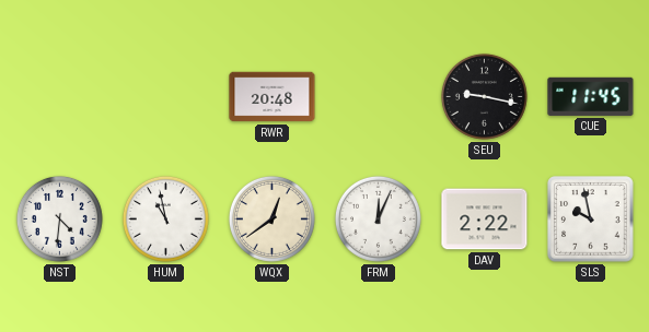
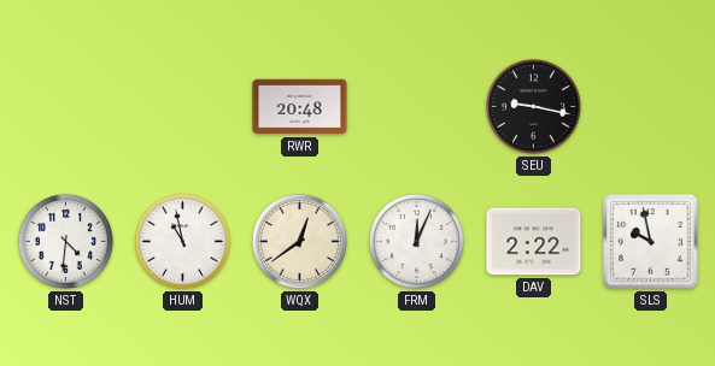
CUE: 11:45 -> none
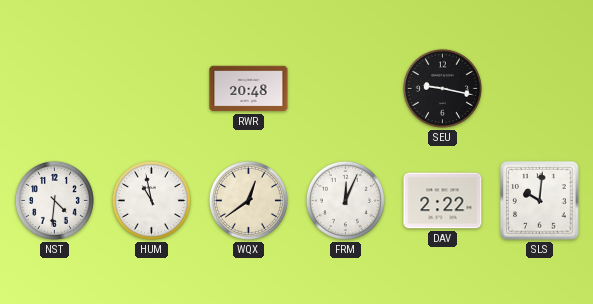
SLS: 9:58 -> 10:01
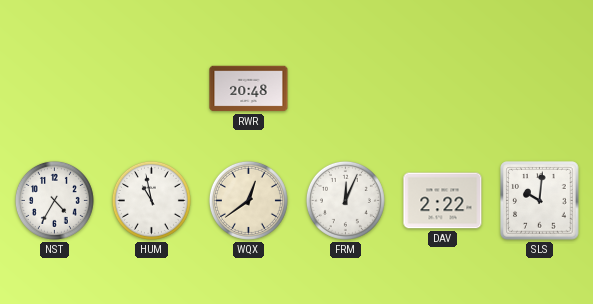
SEU: 9:17 -> none
NST: 4:31 -> 4:35
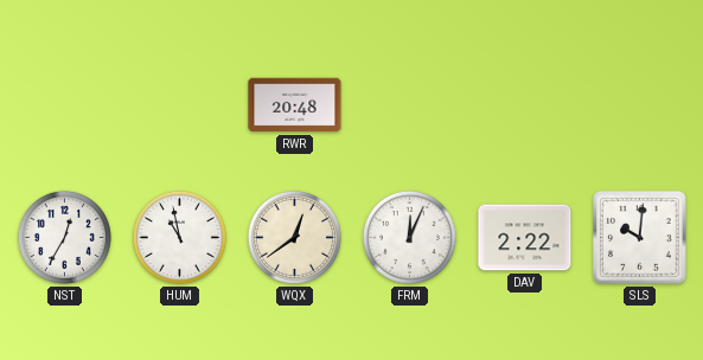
NST: 4:35 -> 12:35
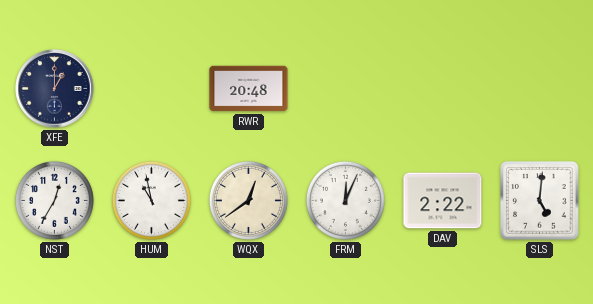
XFE: none -> 1:00
SLS: 10:01 -> 5:01
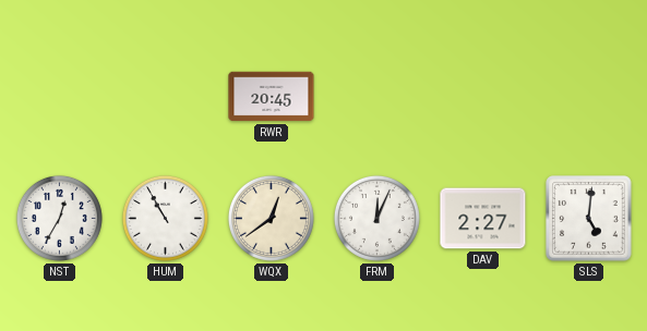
XFE: 1:00 -> none
RWR: 20:48 -> 20:45
HUM: 10:58 -> 10:55
DAV: 2:22 -> 2:27
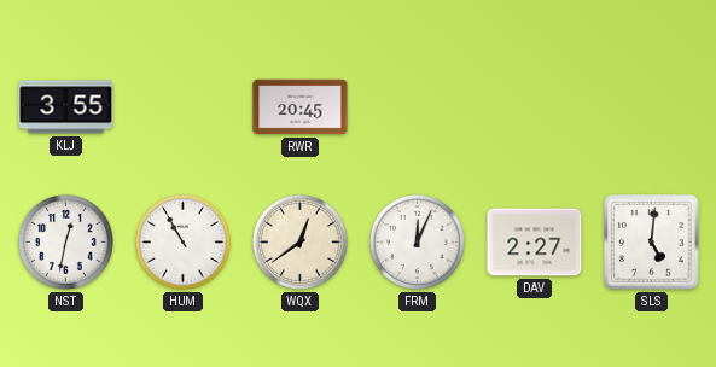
KLJ: none -> 3:55
NST: 12:35 -> 12:32
